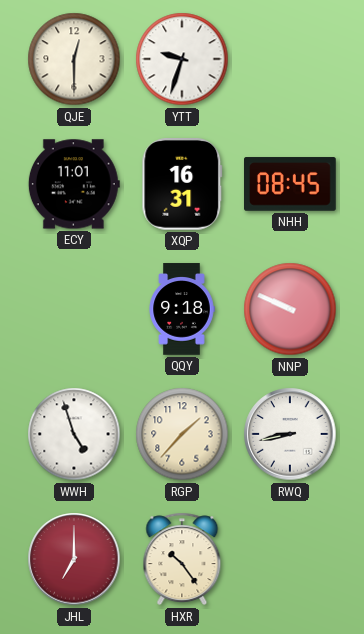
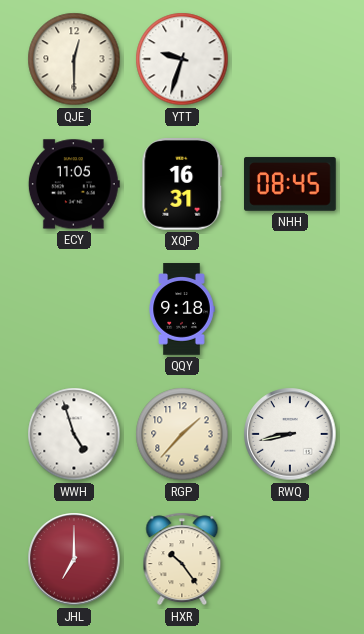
ECY: 11:01 -> 11:05
NNP: 9:49 -> none
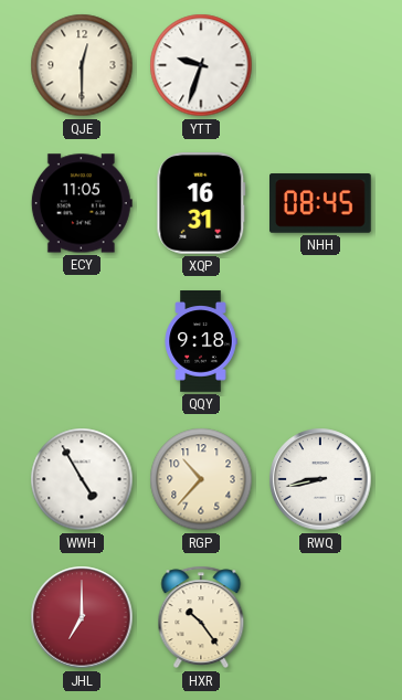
WWH: 4:57 -> 4:55
RGP: 1:37 -> 10:37
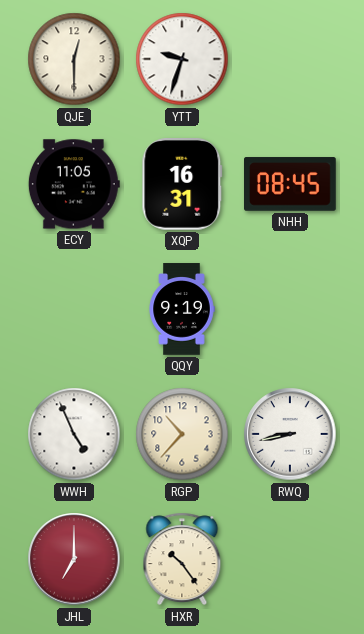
QQY: 9:18 -> 9:19
WWH: 4:55 -> 4:56
